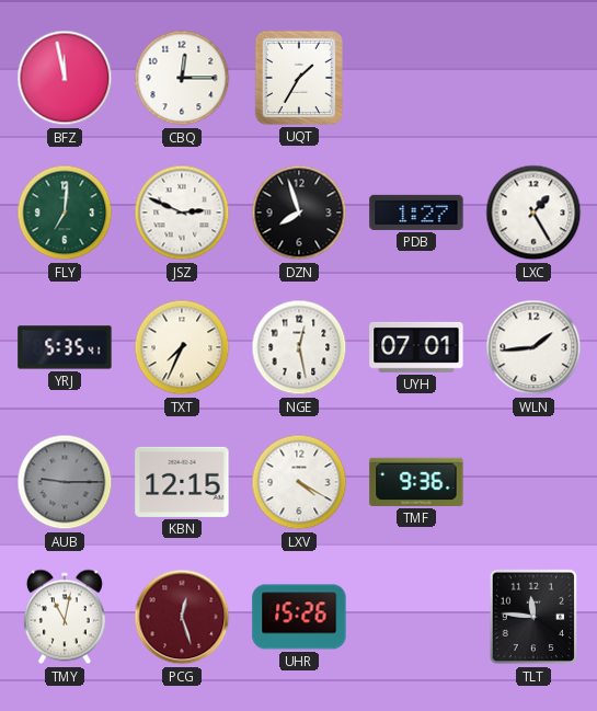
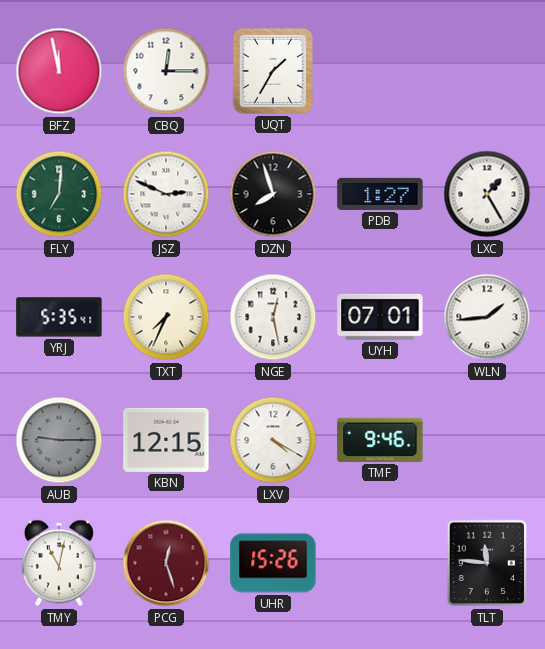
TMF: 9:36 -> 9:46
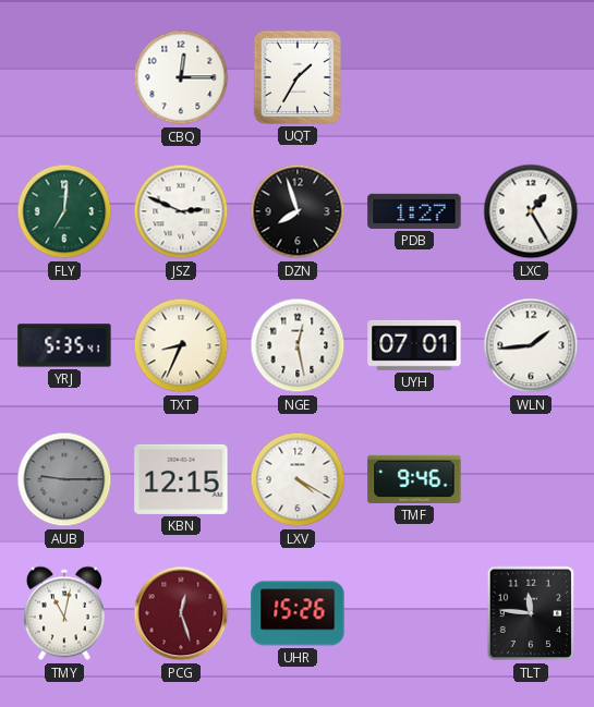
BFZ: 11:58 -> none
TXT: 7:34 -> 8:34
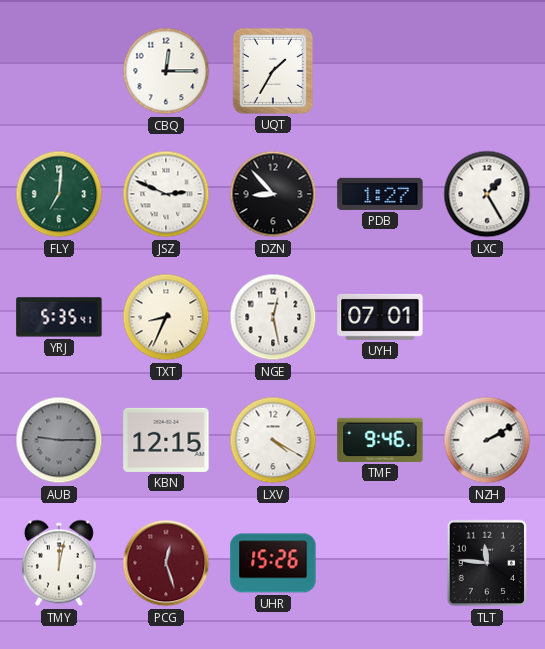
DZN: 7:57 -> 8:53
WLN: 1:44 -> none
NZH: none -> 2:10
TMY: 11:02 -> 12:02
